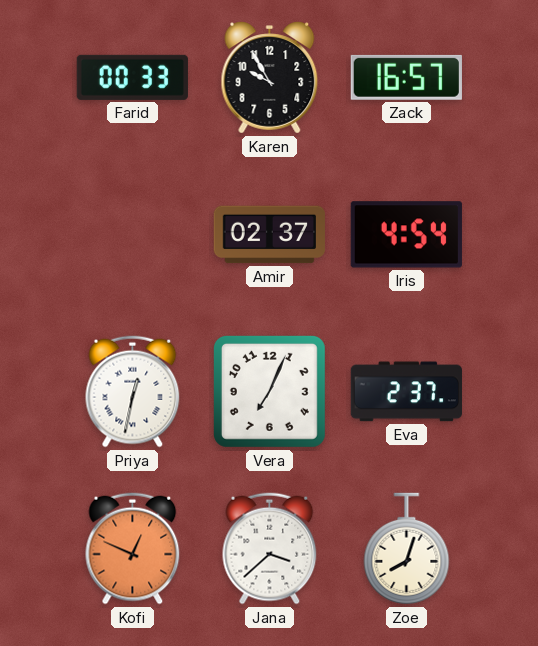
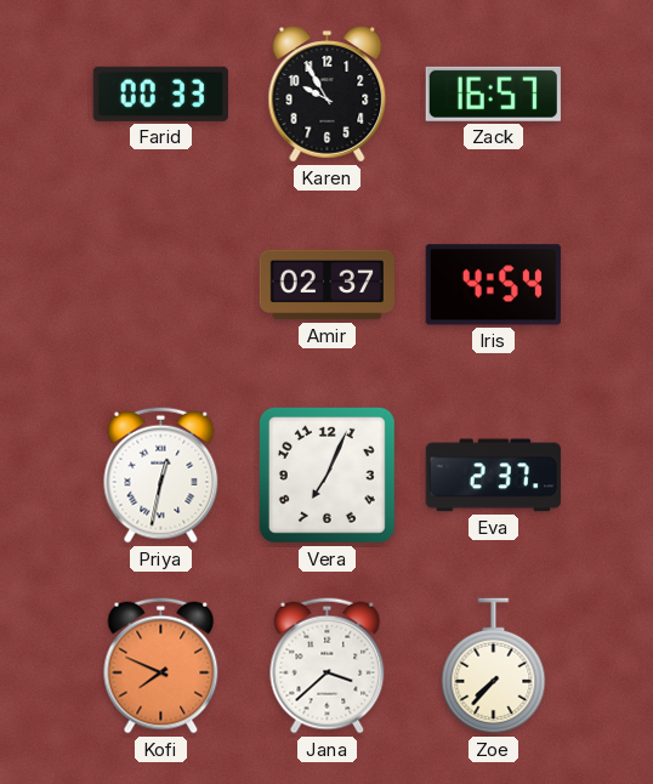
Kofi: 12:49 -> 7:49
Zoe: 8:03 -> 7:37
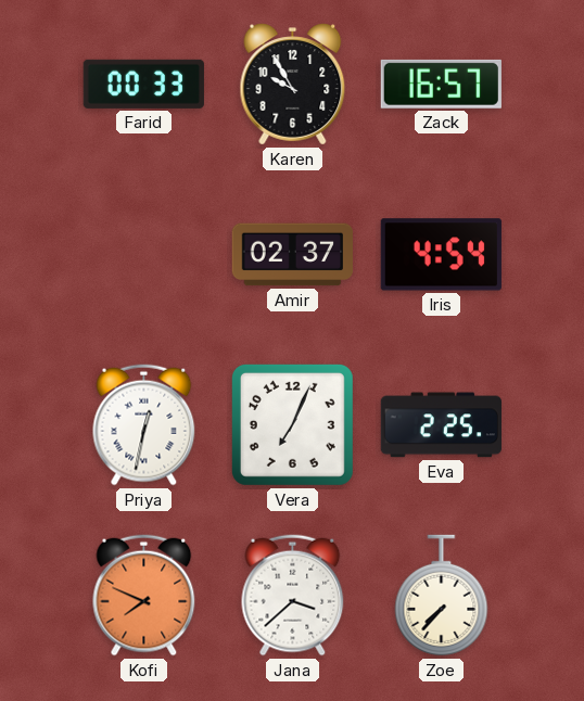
Eva: 2:37 -> 2:25
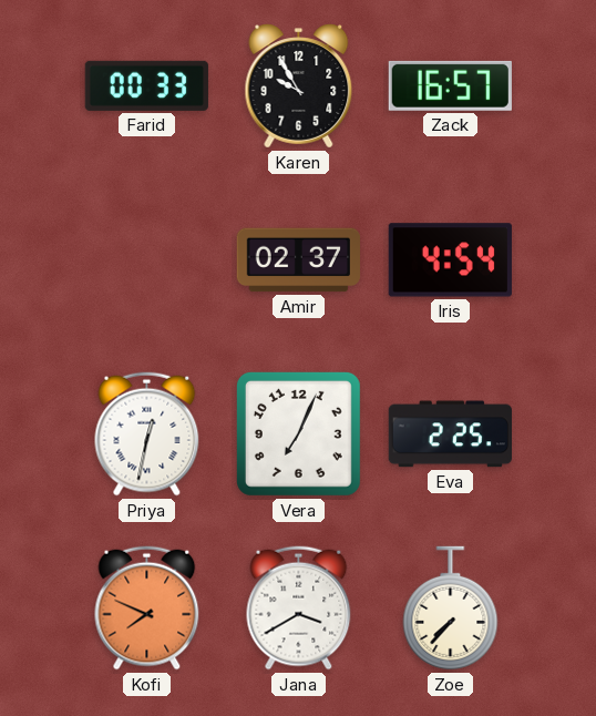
Jana: 3:38 -> 3:40
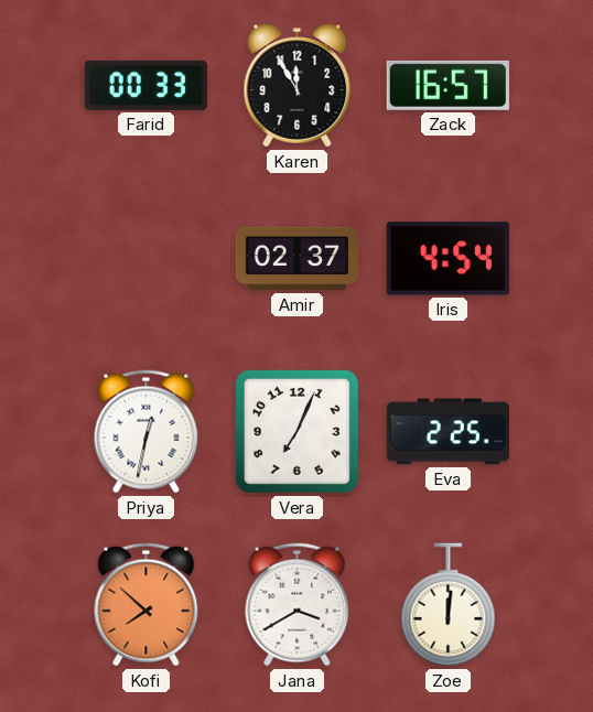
Karen: 9:55 -> 11:55
Kofi: 7:49 -> 7:52
Zoe: 7:37 -> 12:01
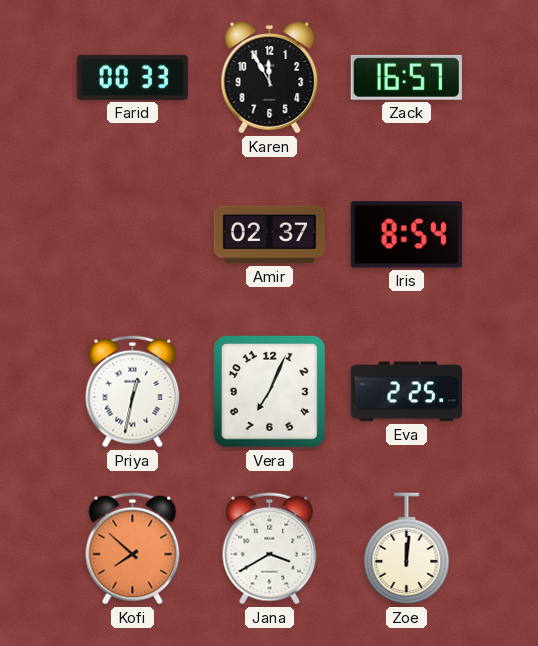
Iris: 4:54 -> 8:54
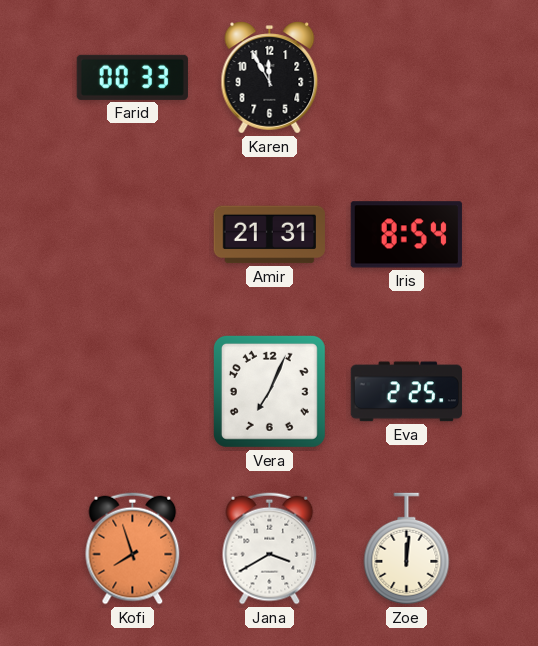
Zack: 16:57 -> none
Amir: 02:37 -> 21:31
Priya: 12:32 -> none
Kofi: 7:52 -> 7:57
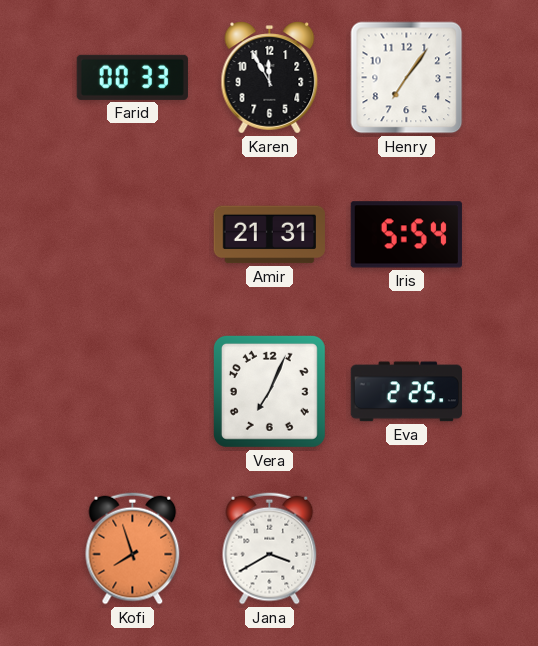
Henry: none -> 7:06
Iris: 8:54 -> 5:54
Zoe: 12:01 -> none
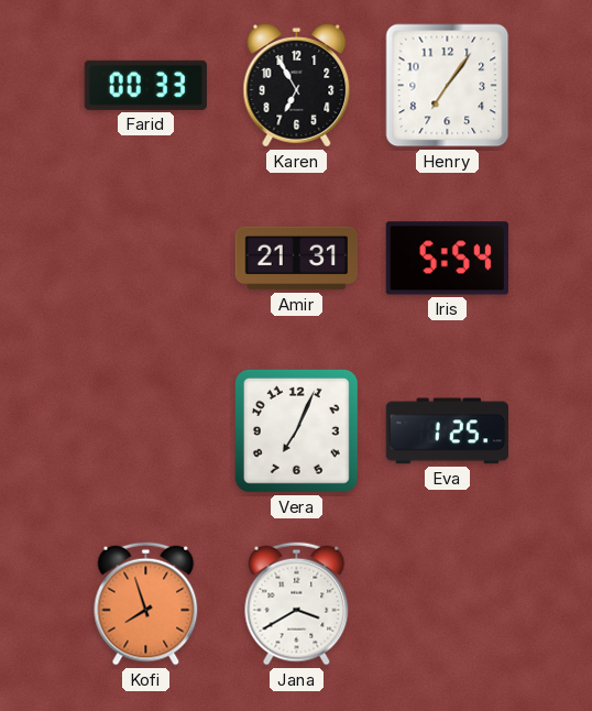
Karen: 11:55 -> 6:55
Eva: 2:25 -> 1:25
